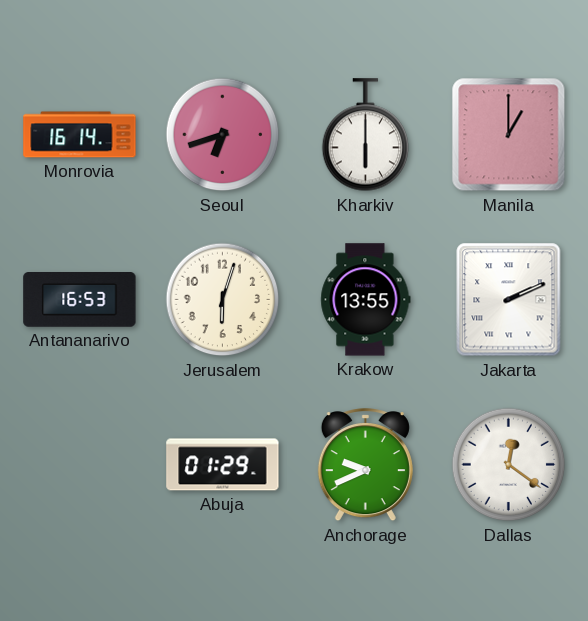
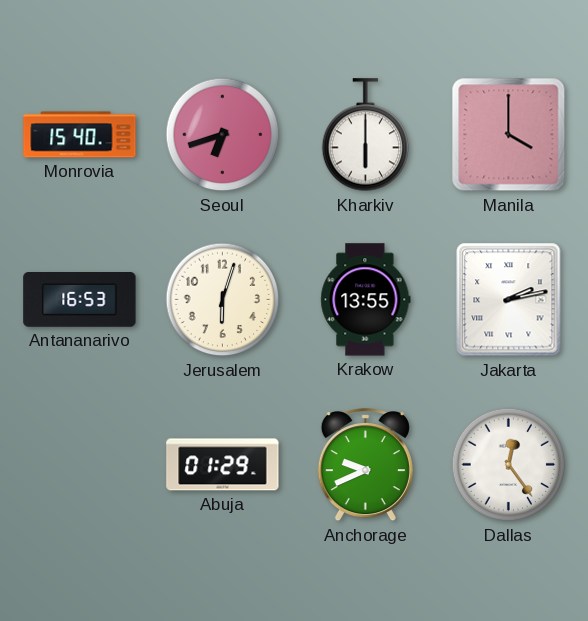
Monrovia: 16:14 -> 15:40
Manila: 1:00 -> 4:00
Jakarta: 2:11 -> 2:13
Dallas: 12:21 -> 12:24
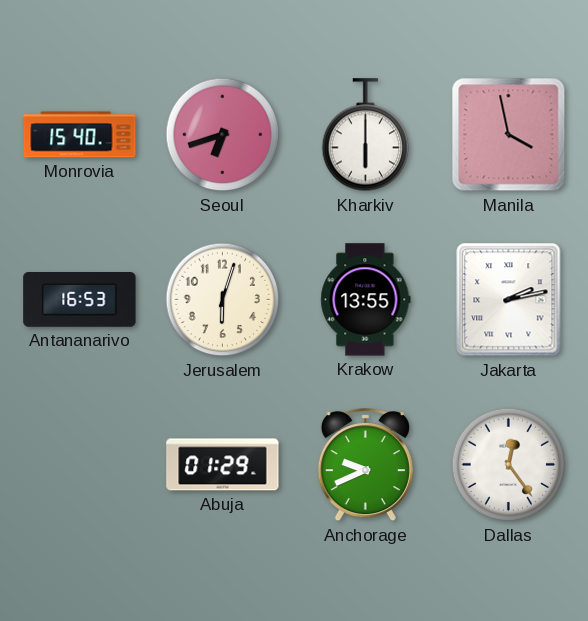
Manila: 4:00 -> 3:58
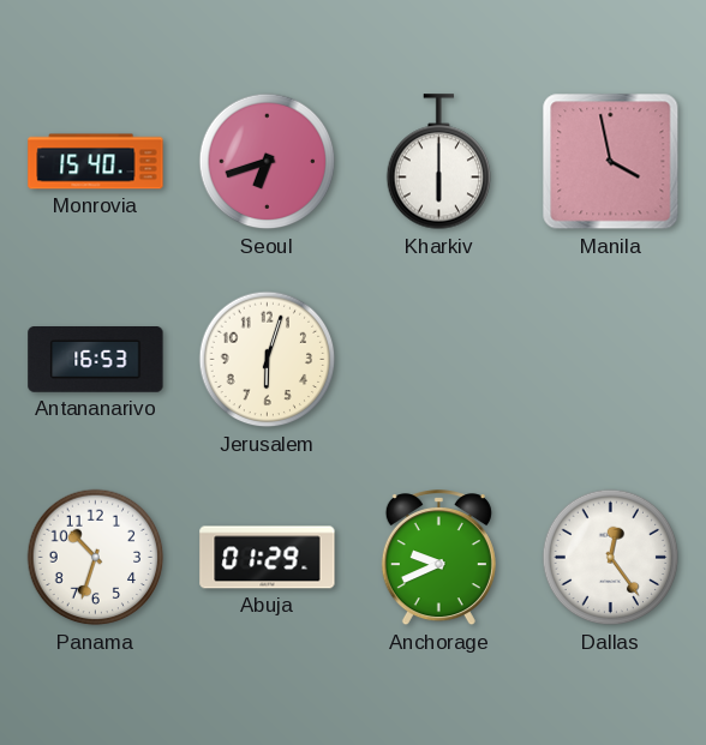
Krakow: 13:55 -> none
Jakarta: 2:13 -> none
Panama: none -> 10:33
